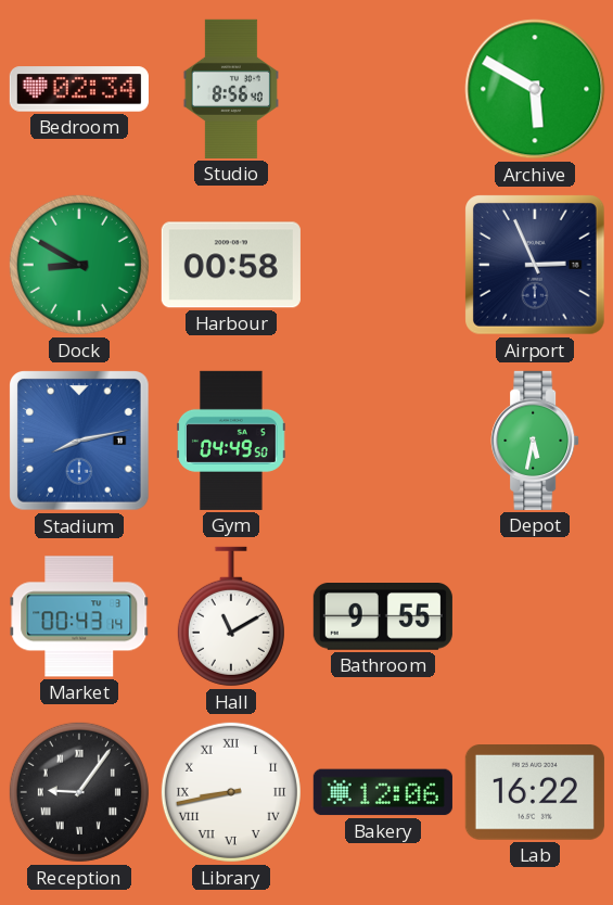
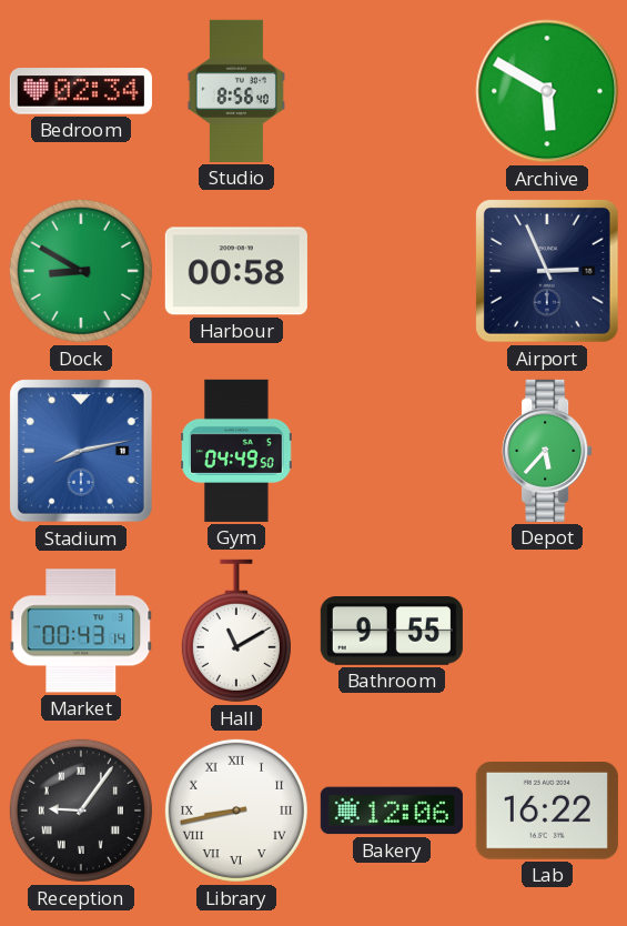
Depot: 5:32 -> 5:37
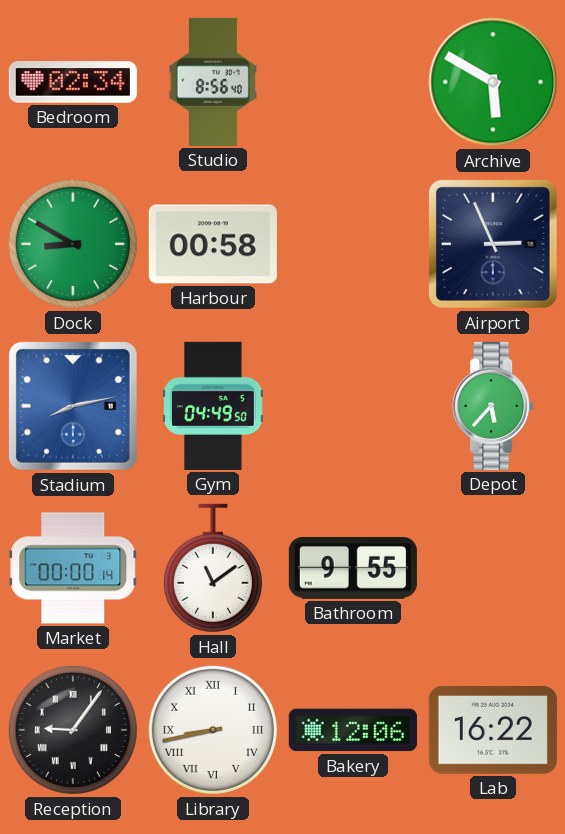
Market: 00:43 -> 00:00
Hall: 11:10 -> 11:09
